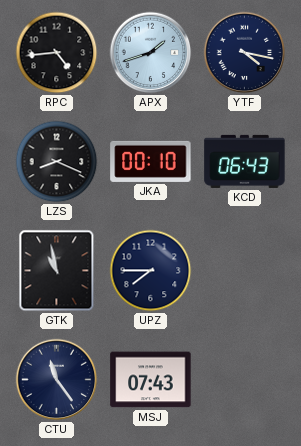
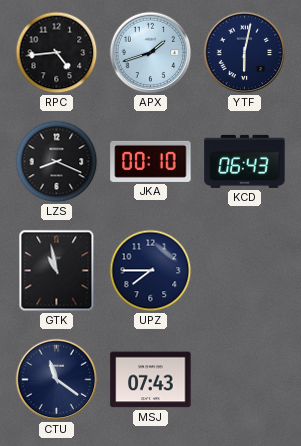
YTF: 4:17 -> 6:02
CTU: 11:24 -> 11:21
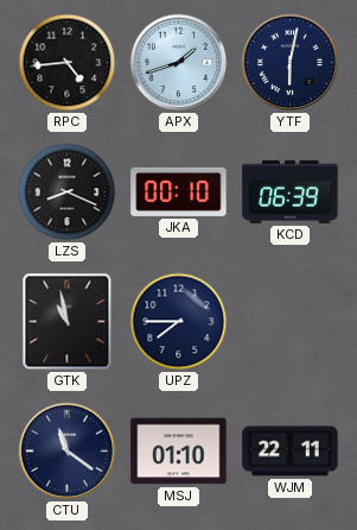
KCD: 06:43 -> 06:39
MSJ: 07:43 -> 01:10
WJM: none -> 22:11
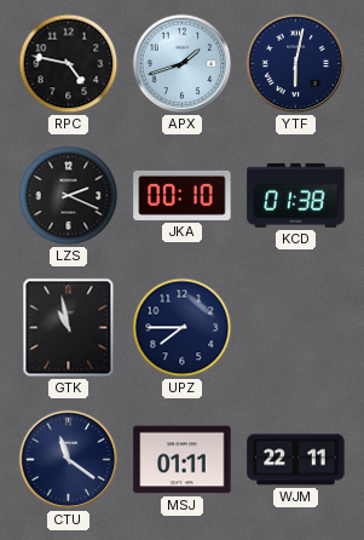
RPC: 4:44 -> 4:47
LZS: 8:19 -> 2:19
KCD: 06:39 -> 01:38
MSJ: 01:10 -> 01:11
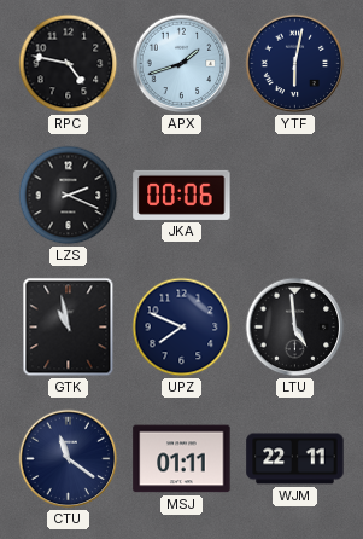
JKA: 00:10 -> 00:06
KCD: 01:38 -> none
UPZ: 7:45 -> 7:49
LTU: none -> 4:59
